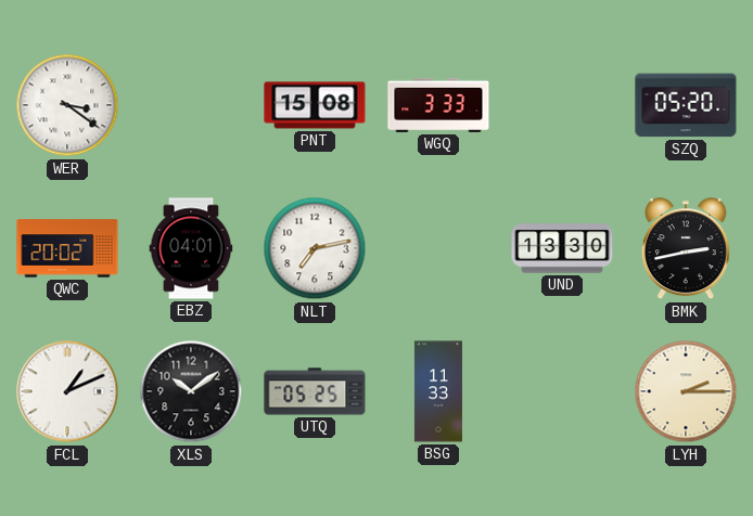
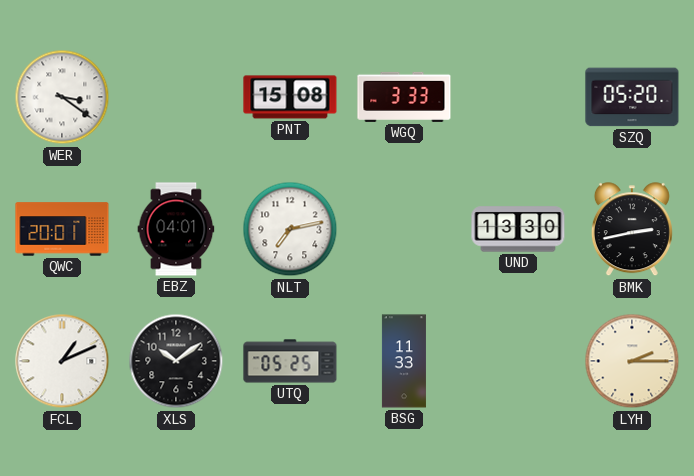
QWC: 20:02 -> 20:01
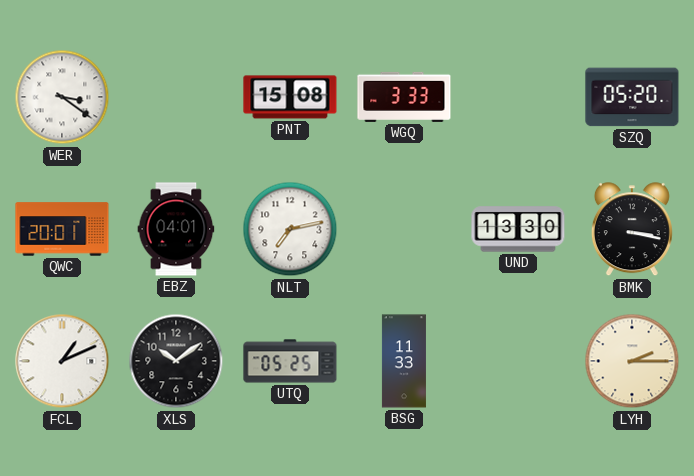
BMK: 2:43 -> 3:17
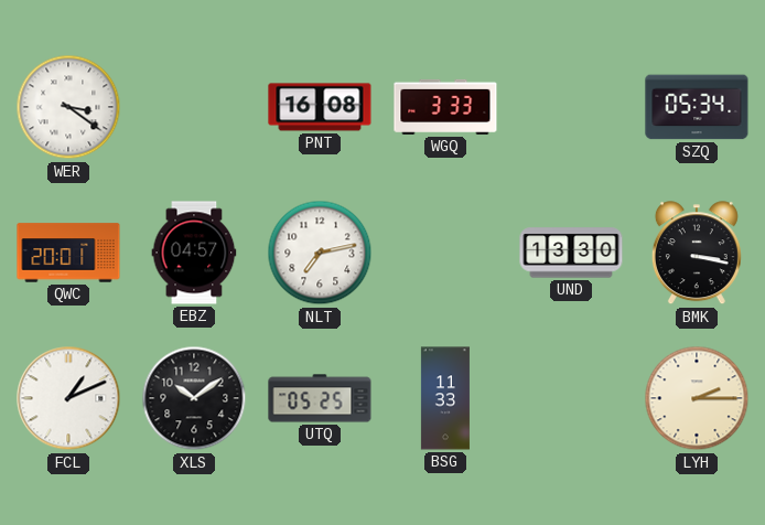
PNT: 15:08 -> 16:08
SZQ: 05:20 -> 05:34
EBZ: 04:01 -> 04:57
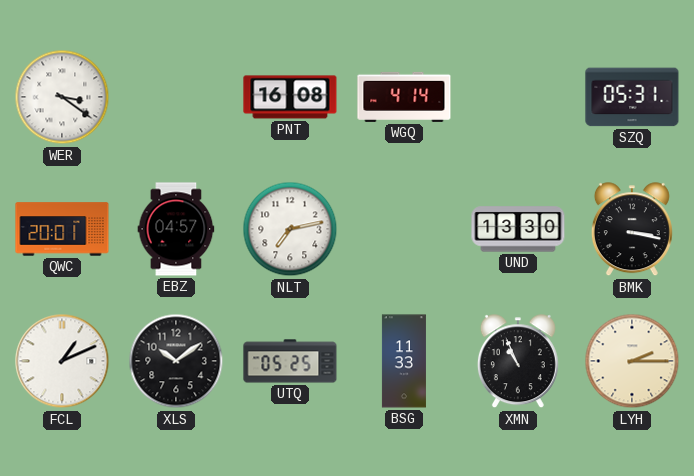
WGQ: 3:33 -> 4:14
SZQ: 05:34 -> 05:31
XMN: none -> 10:56
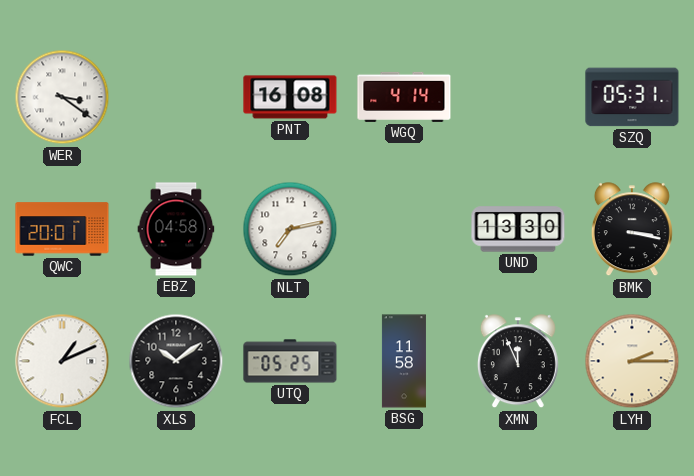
EBZ: 04:57 -> 04:58
BSG: 11:33 -> 11:58
XMN: 10:56 -> 11:56
